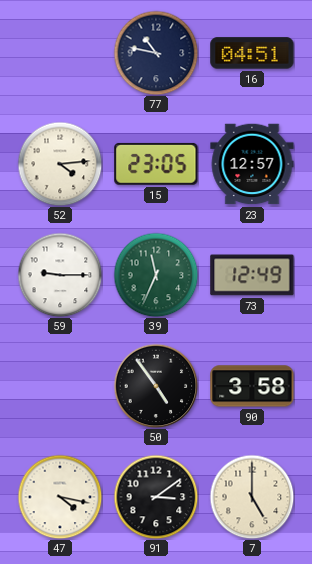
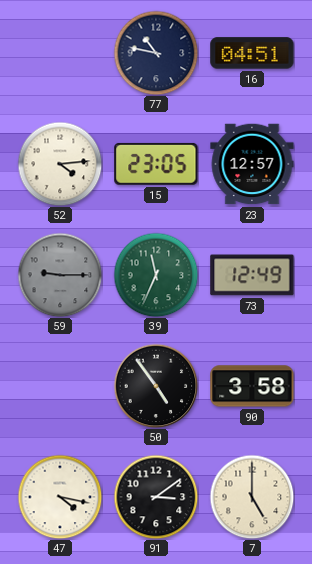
59 dial: white -> grey
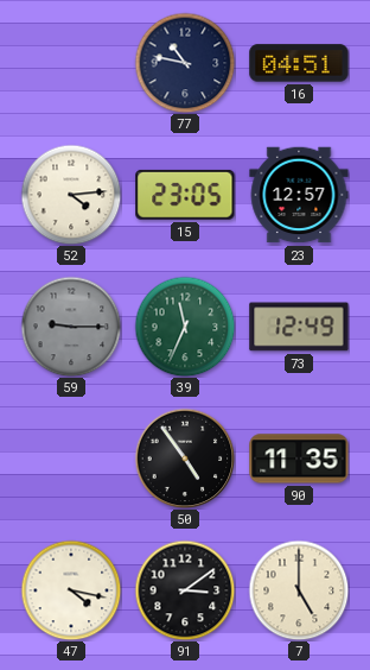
90: 3:58 -> 11:35
